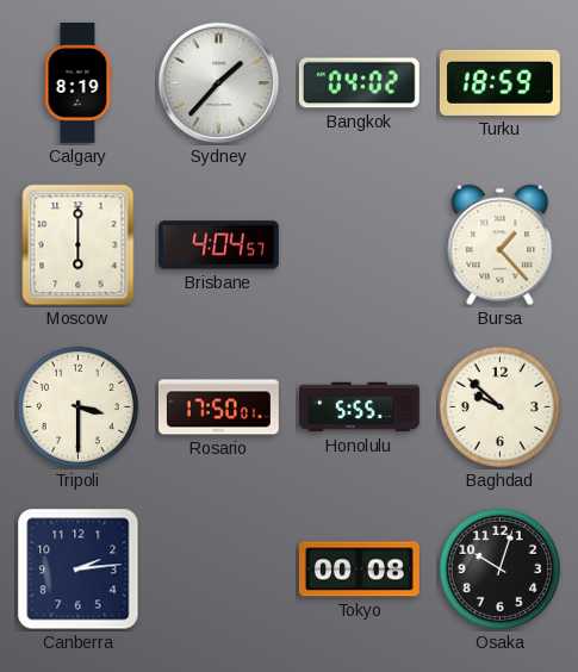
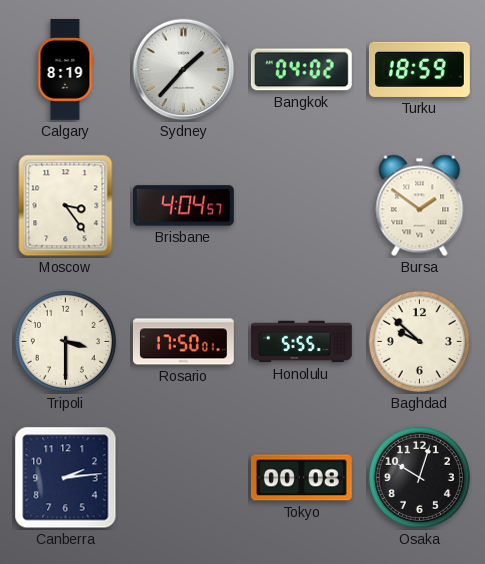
Moscow: 6:00 -> 3:24
Bursa: 1:23 -> 1:51
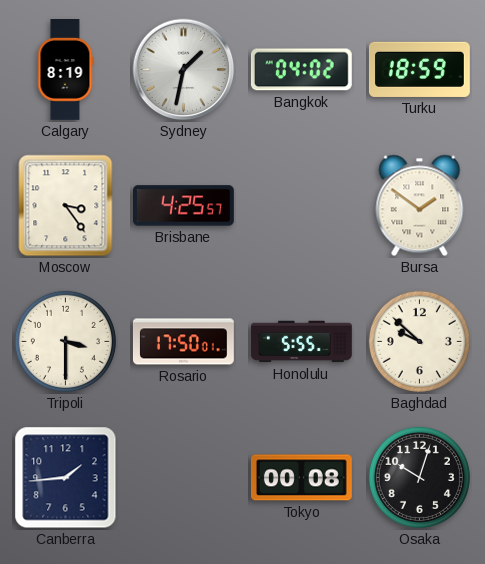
Sydney: 1:37 -> 1:32
Brisbane: 4:04 -> 4:25
Canberra: 2:14 -> 1:44
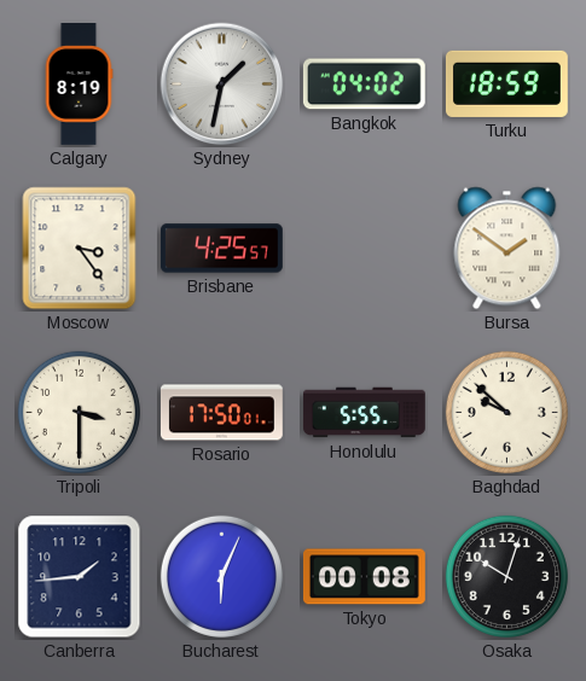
Bucharest: none -> 6:04
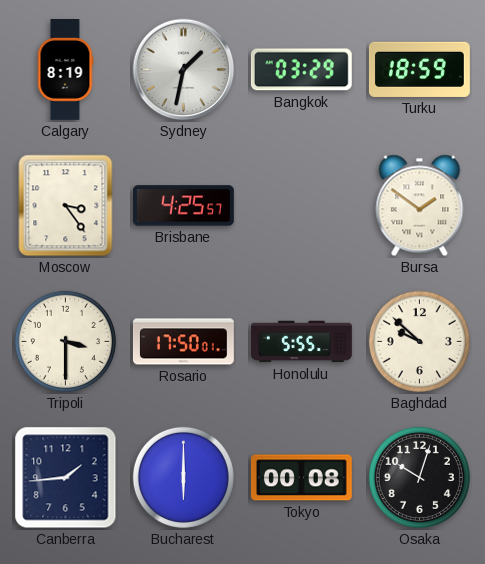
Bangkok: 04:02 -> 03:29
Bucharest: 6:04 -> 6:00
